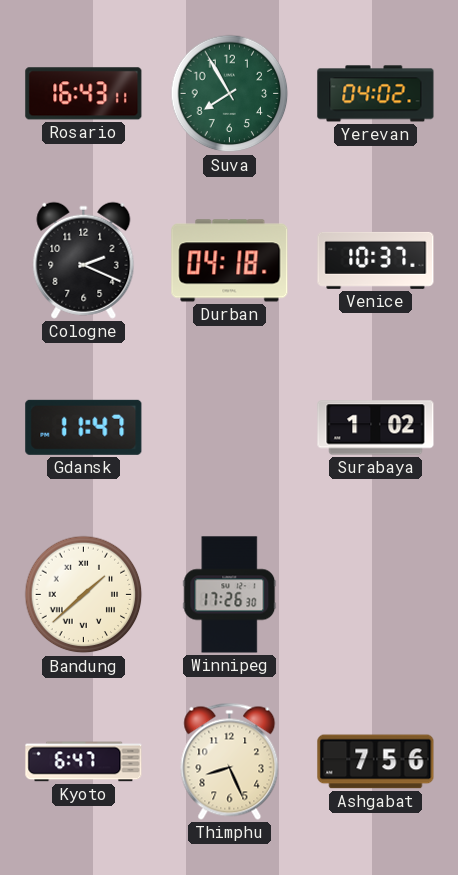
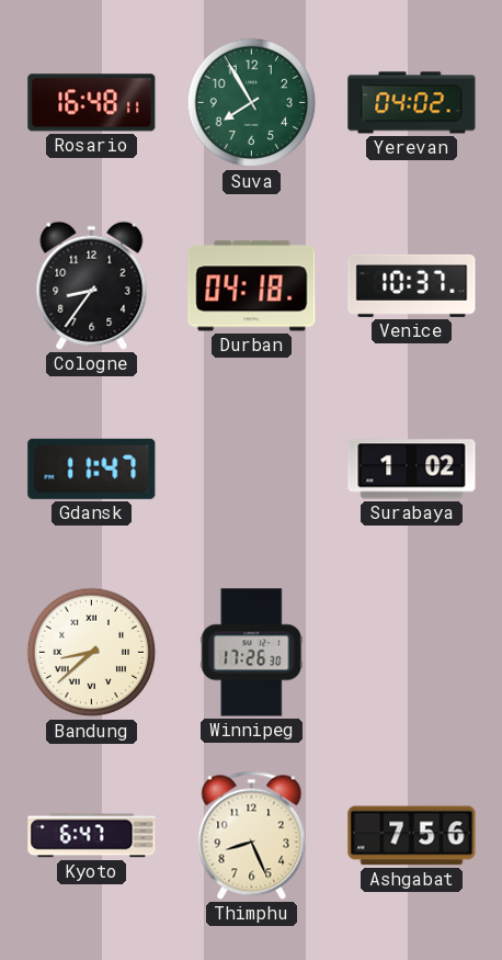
Rosario: 16:43 -> 16:48
Cologne: 2:19 -> 8:36
Bandung: 1:38 -> 8:38
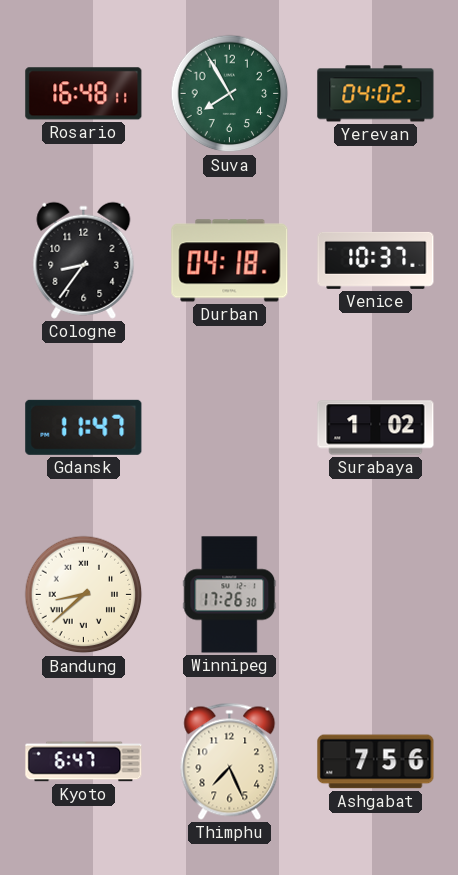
Thimphu: 8:26 -> 7:26
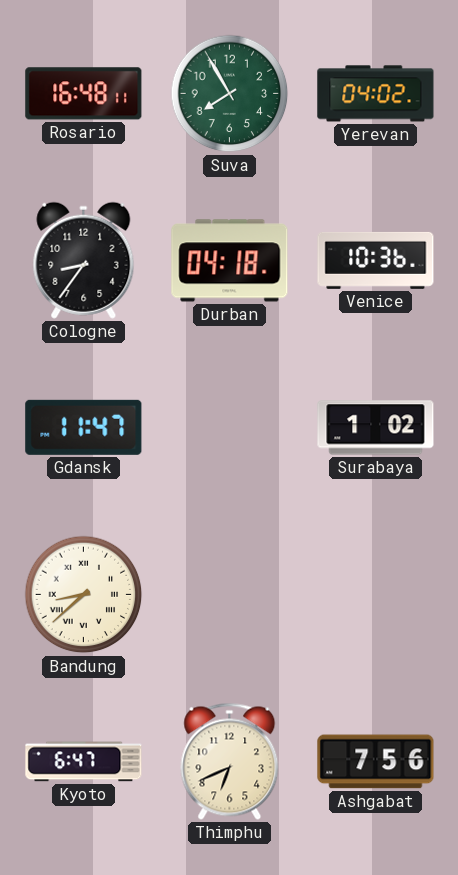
Venice: 10:37 -> 10:36
Winnipeg: 17:26 -> none
Thimphu: 7:26 -> 6:41
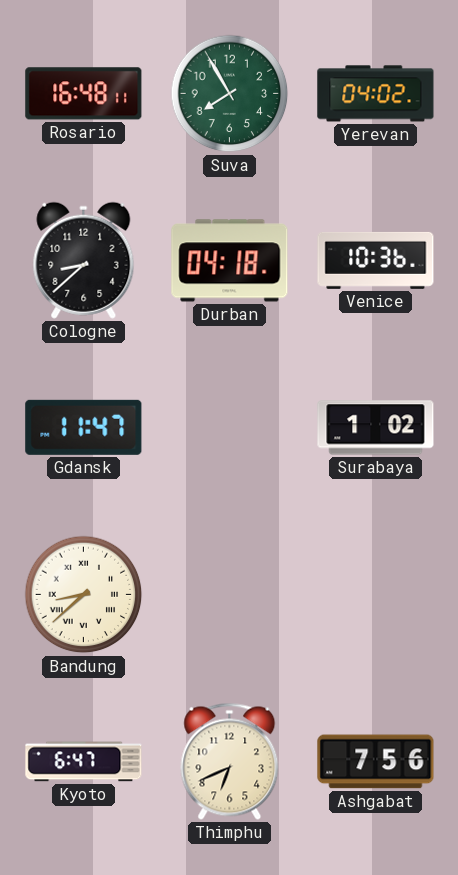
Cologne: 8:36 -> 8:38
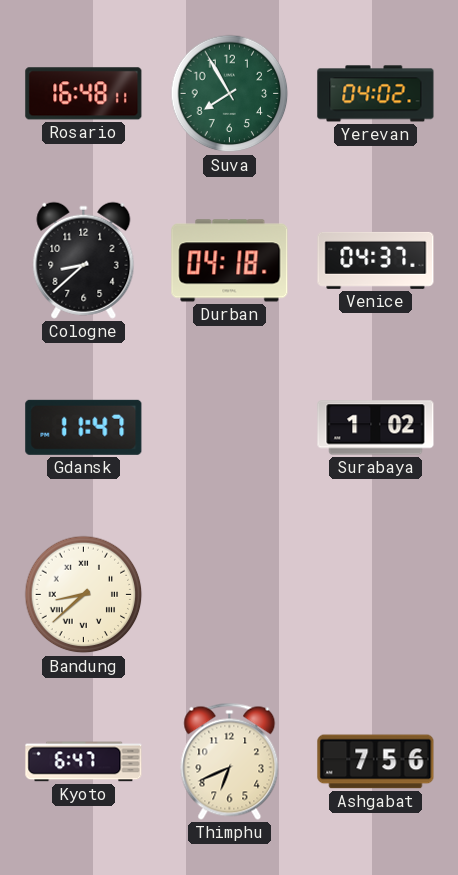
Venice: 10:36 -> 04:37
